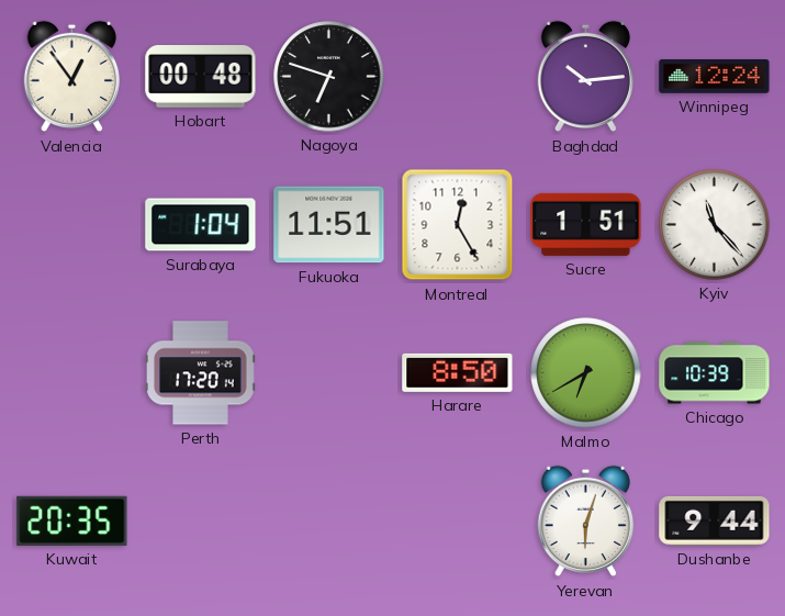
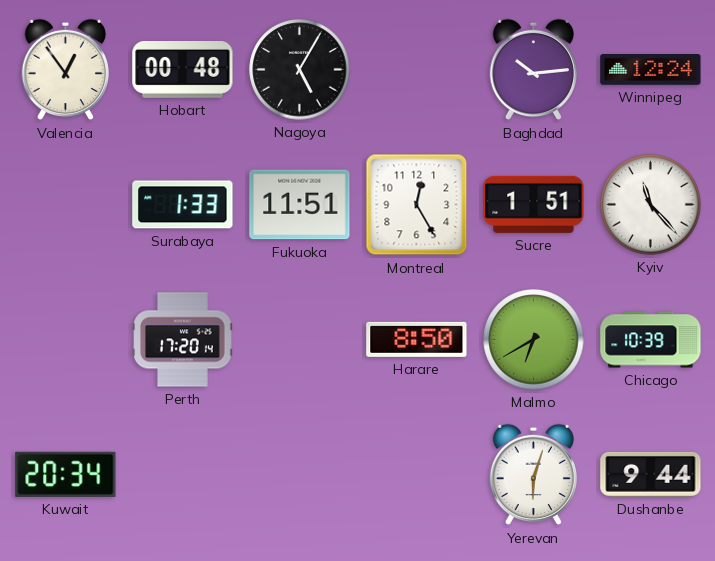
Nagoya: 6:48 -> 5:05
Surabaya: 1:04 -> 1:33
Kuwait: 20:35 -> 20:34
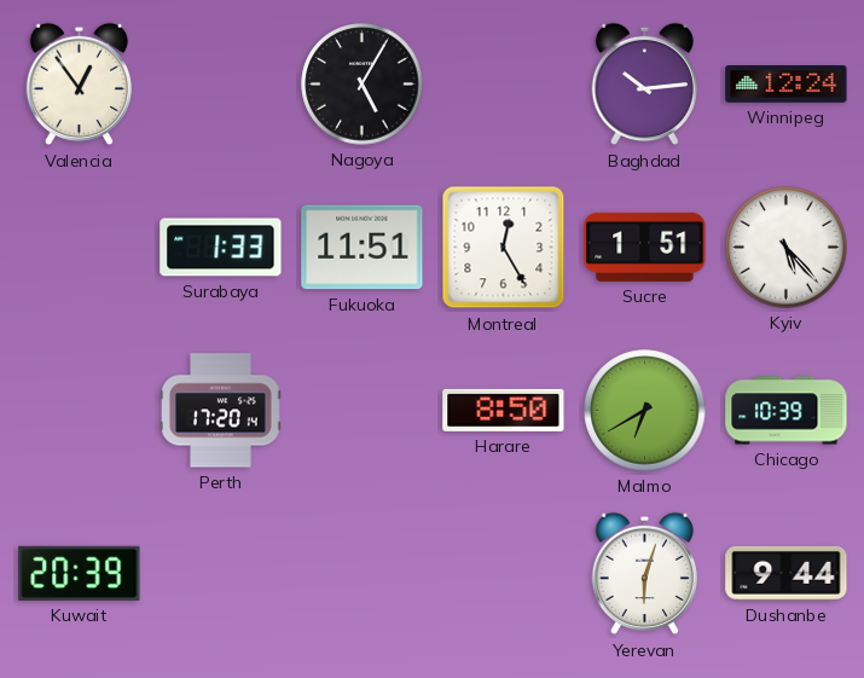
Hobart: 00:48 -> none
Kyiv: 11:23 -> 5:23
Kuwait: 20:34 -> 20:39
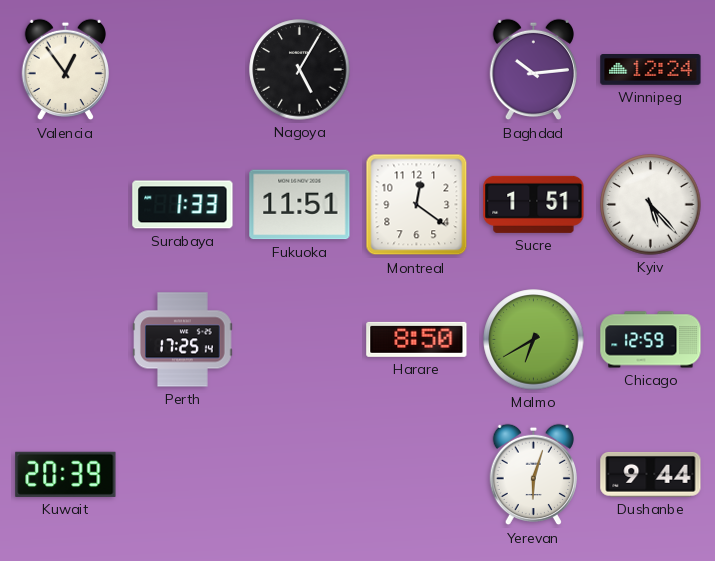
Montreal: 12:25 -> 12:21
Perth: 17:20 -> 17:25
Chicago: 10:39 -> 12:59
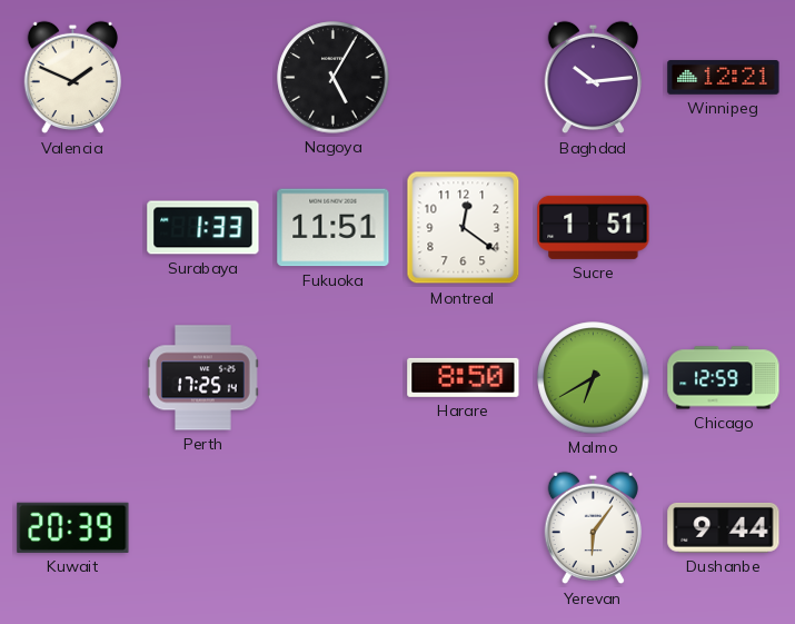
Valencia: 12:54 -> 1:49
Winnipeg: 12:24 -> 12:21
Kyiv: 5:23 -> none
Yerevan: 6:03 -> 6:06
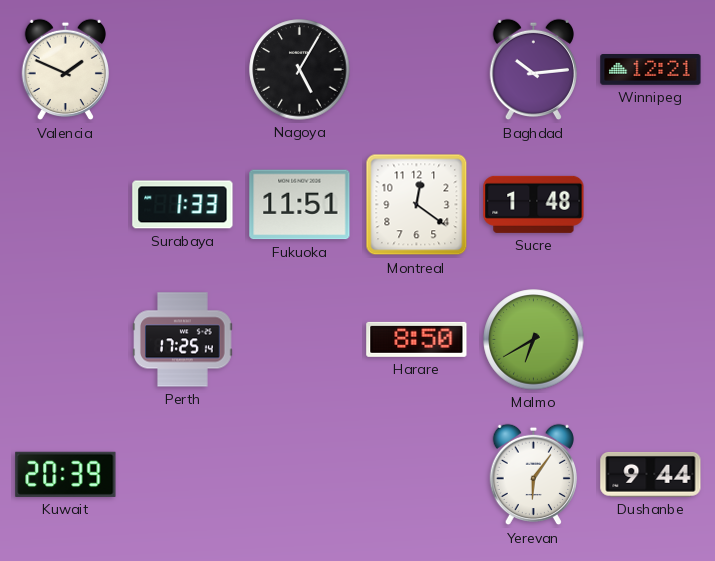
Sucre: 1:51 -> 1:48
Chicago: 12:59 -> none
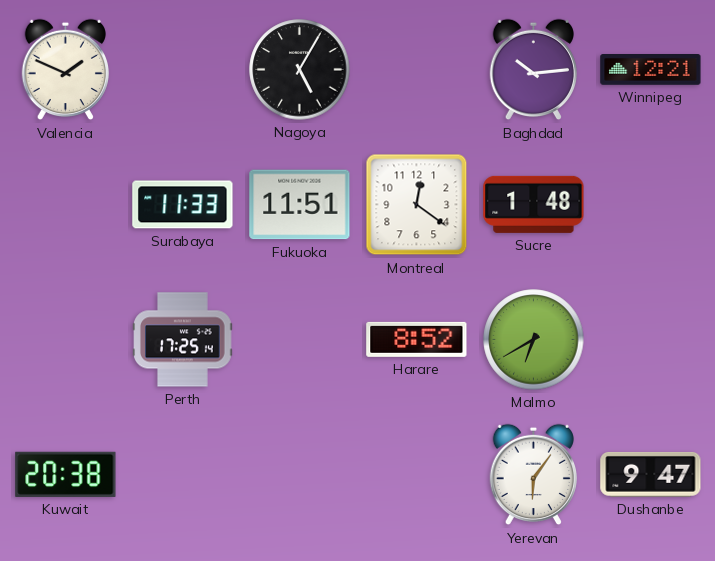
Surabaya: 1:33 -> 11:33
Harare: 8:50 -> 8:52
Kuwait: 20:39 -> 20:38
Dushanbe: 9:44 -> 9:47
